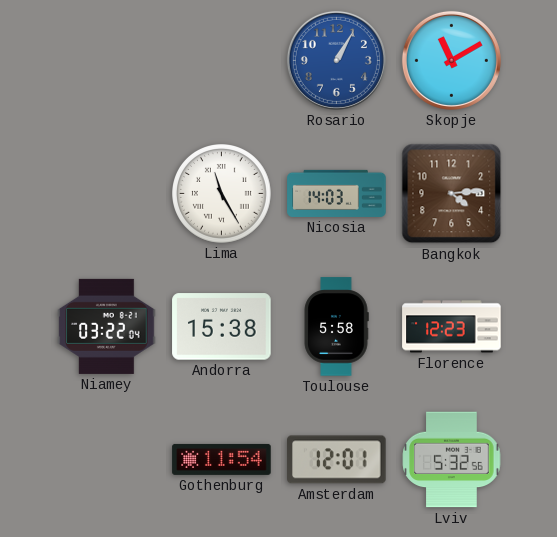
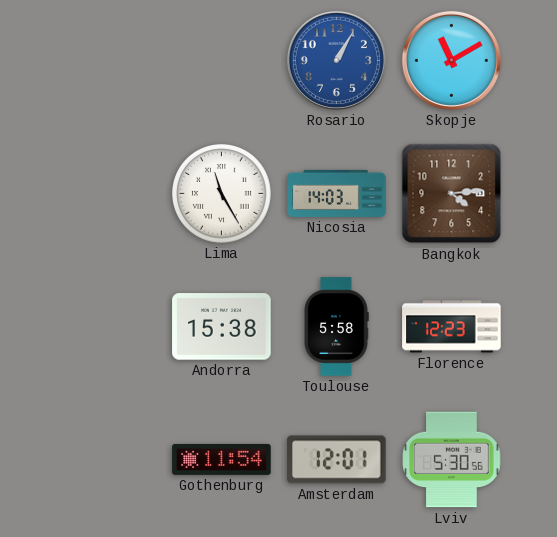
Niamey: 03:22 -> none
Lviv: 5:32 -> 5:30
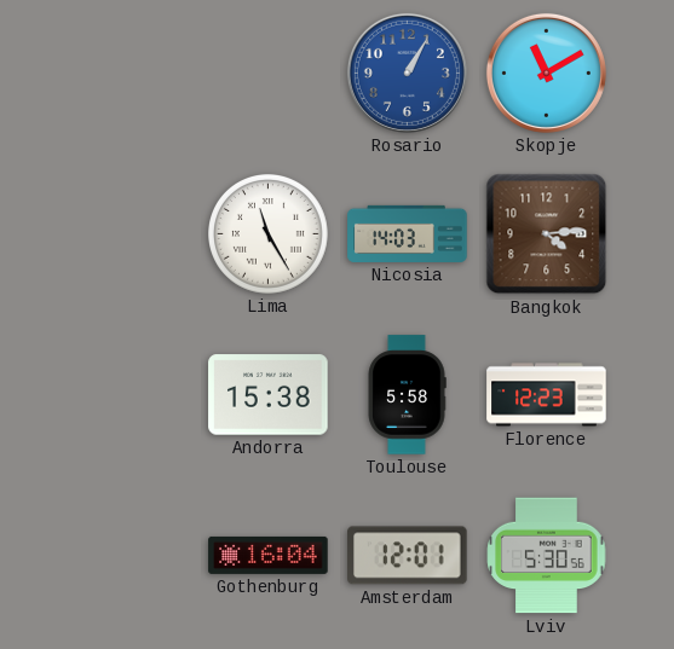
Gothenburg: 11:54 -> 16:04
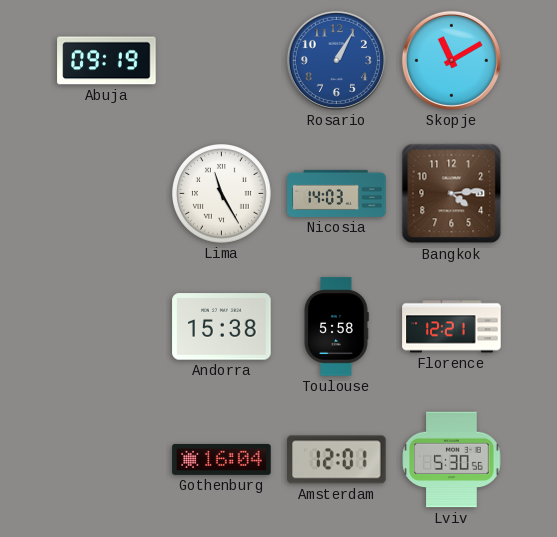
Abuja: none -> 09:19
Florence: 12:23 -> 12:21
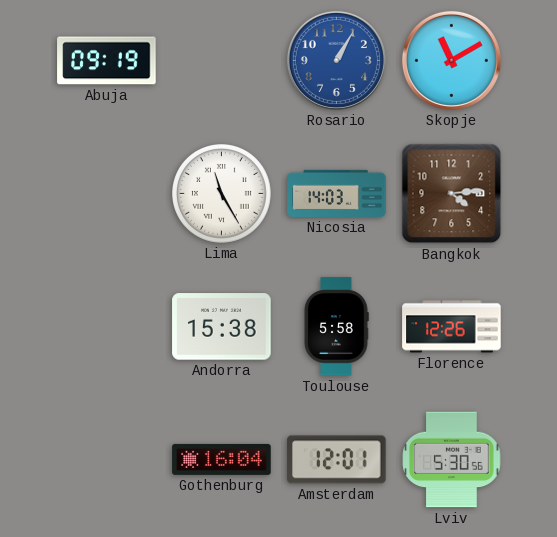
Florence: 12:21 -> 12:26
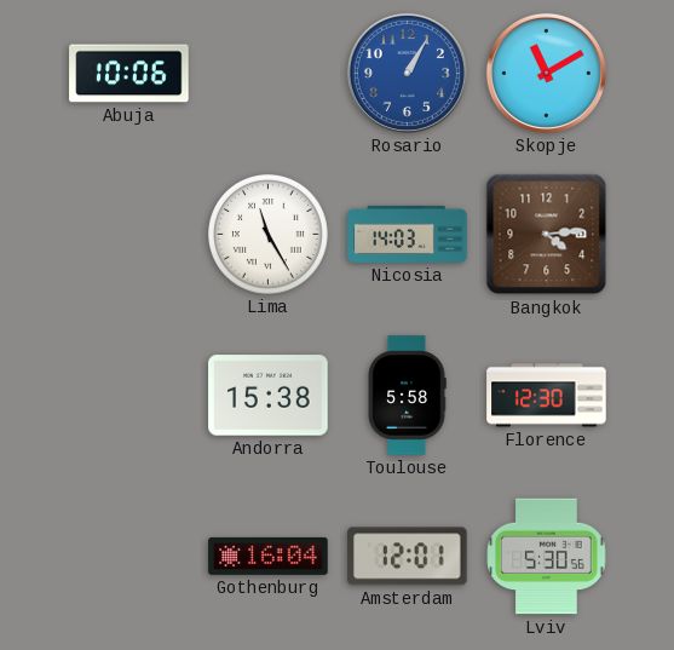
Abuja: 09:19 -> 10:06
Florence: 12:26 -> 12:30
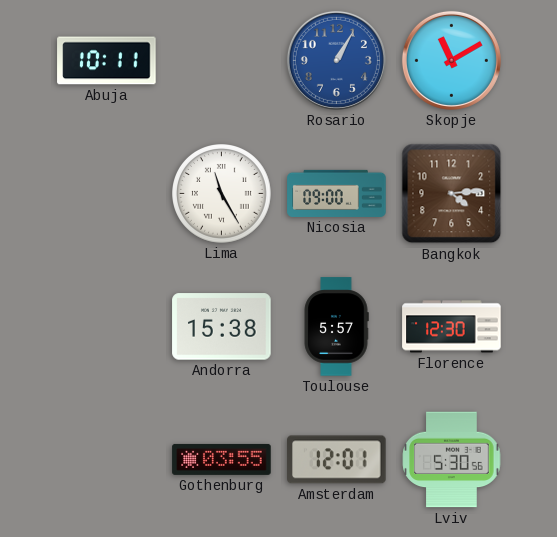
Abuja: 10:06 -> 10:11
Nicosia: 14:03 -> 09:00
Toulouse: 5:58 -> 5:57
Gothenburg: 16:04 -> 03:55
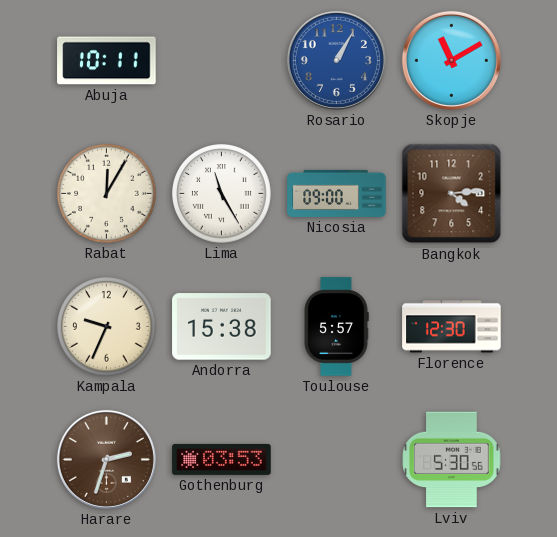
Rabat: none -> 12:05
Kampala: none -> 9:34
Harare: none -> 2:33
Gothenburg: 03:55 -> 03:53
Amsterdam: 12:01 -> none
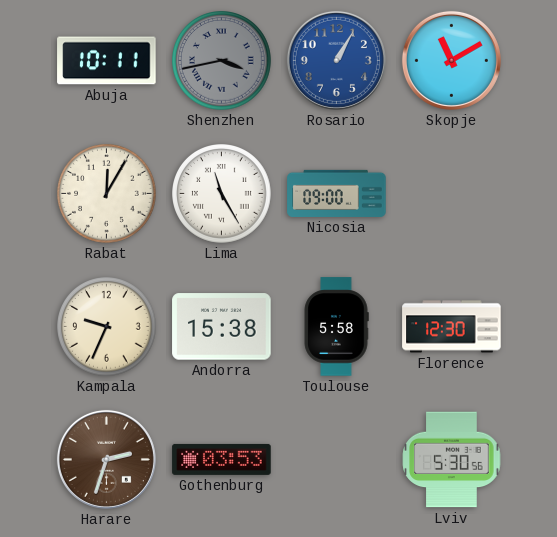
Shenzhen: none -> 3:43
Bangkok: 4:14 -> none
Toulouse: 5:57 -> 5:58
